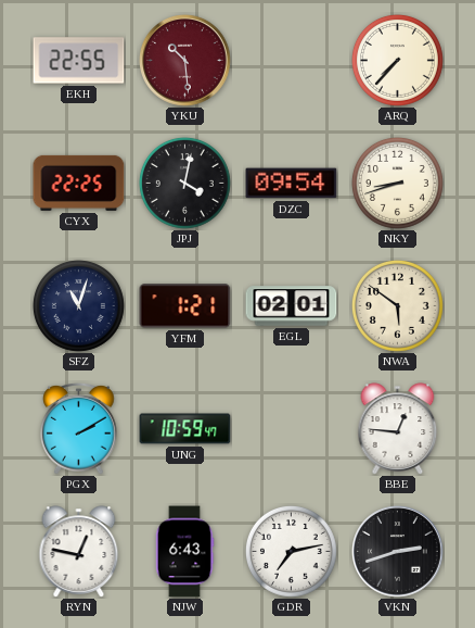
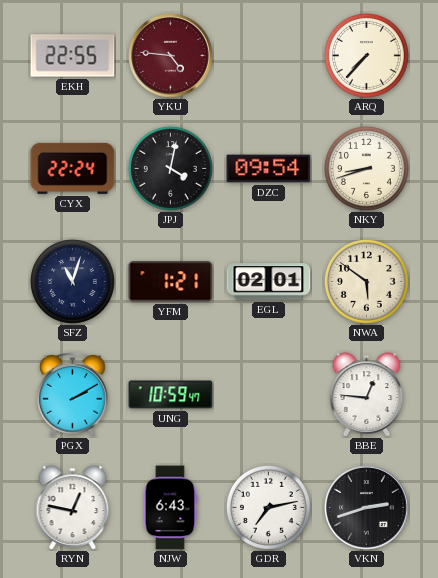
YKU: 10:29 -> 4:46
CYX: 22:25 -> 22:24
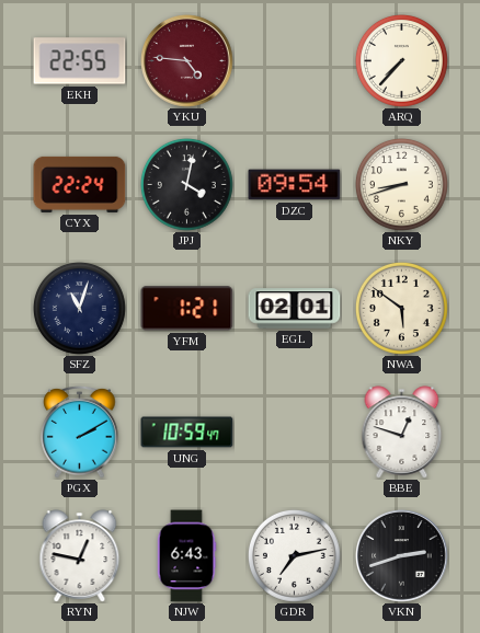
BBE: 12:46 -> 12:48
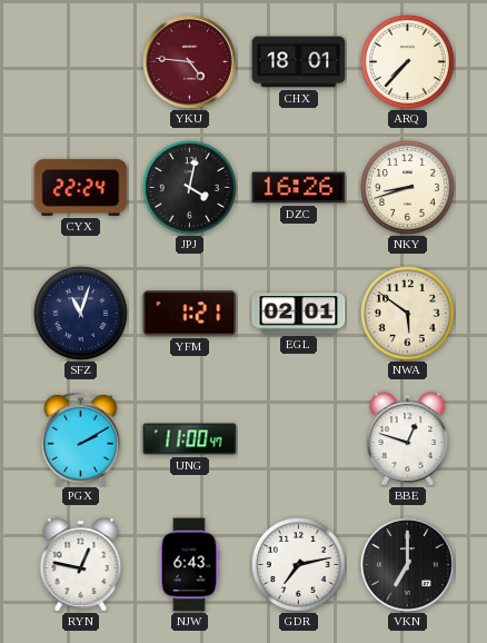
EKH: 22:55 -> none
CHX: none -> 18:01
DZC: 09:54 -> 16:26
UNG: 10:59 -> 11:00
VKN: 2:42 -> 7:00
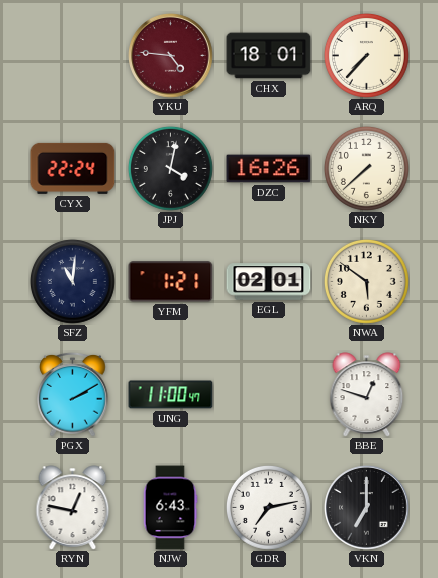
NKY: 8:42 -> 7:38
SFZ: 11:03 -> 11:01
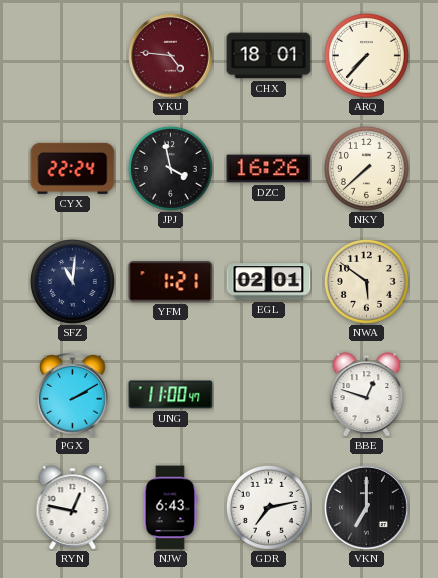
JPJ: 4:02 -> 3:58
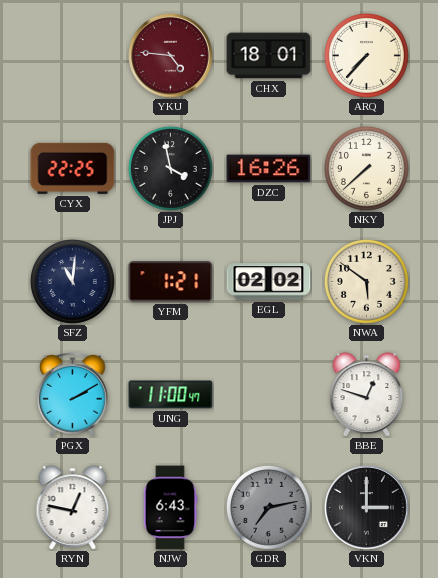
CYX: 22:24 -> 22:25
EGL: 02:01 -> 02:02
GDR dial: white -> grey
VKN: 7:00 -> 3:00
